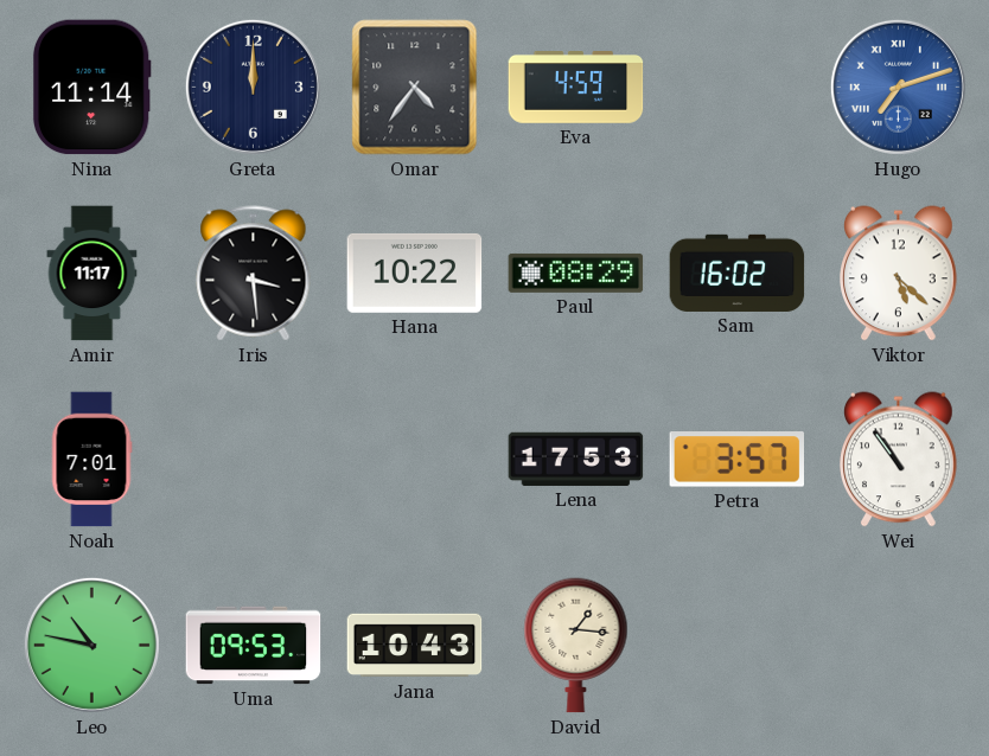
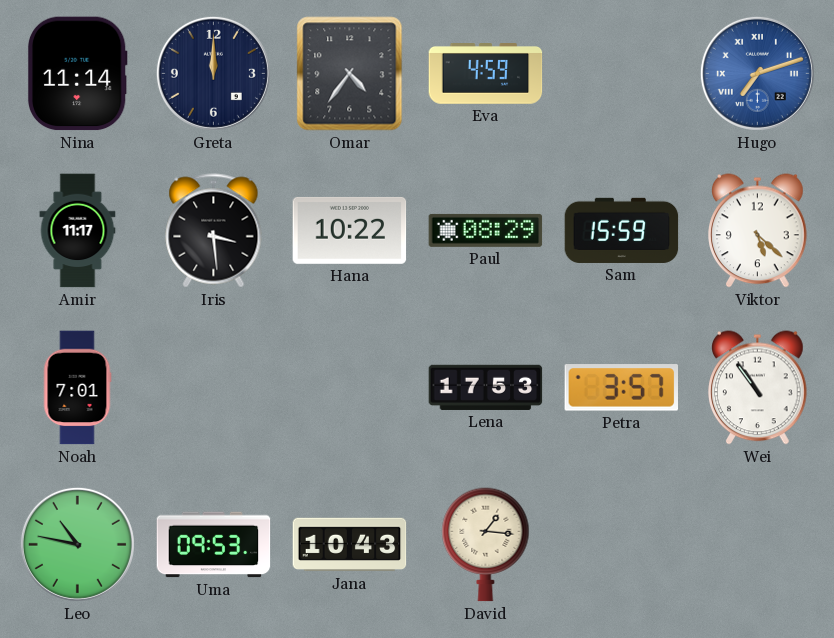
Sam: 16:02 -> 15:59
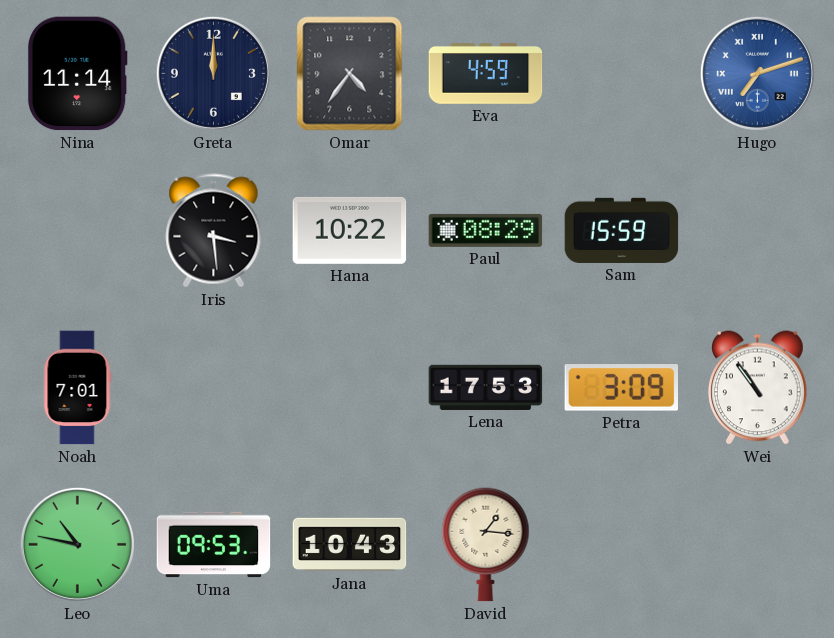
Amir: 11:17 -> none
Viktor: 5:22 -> none
Petra: 3:57 -> 3:09
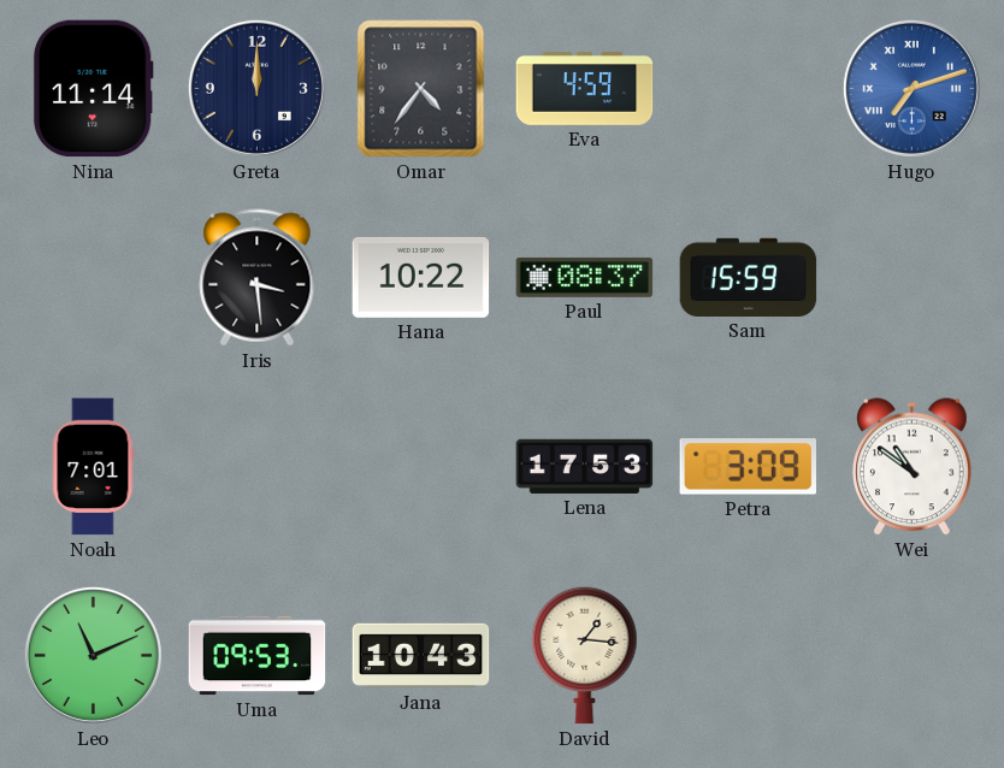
Paul: 08:29 -> 08:37
Wei: 10:54 -> 10:51
Leo: 10:47 -> 11:11
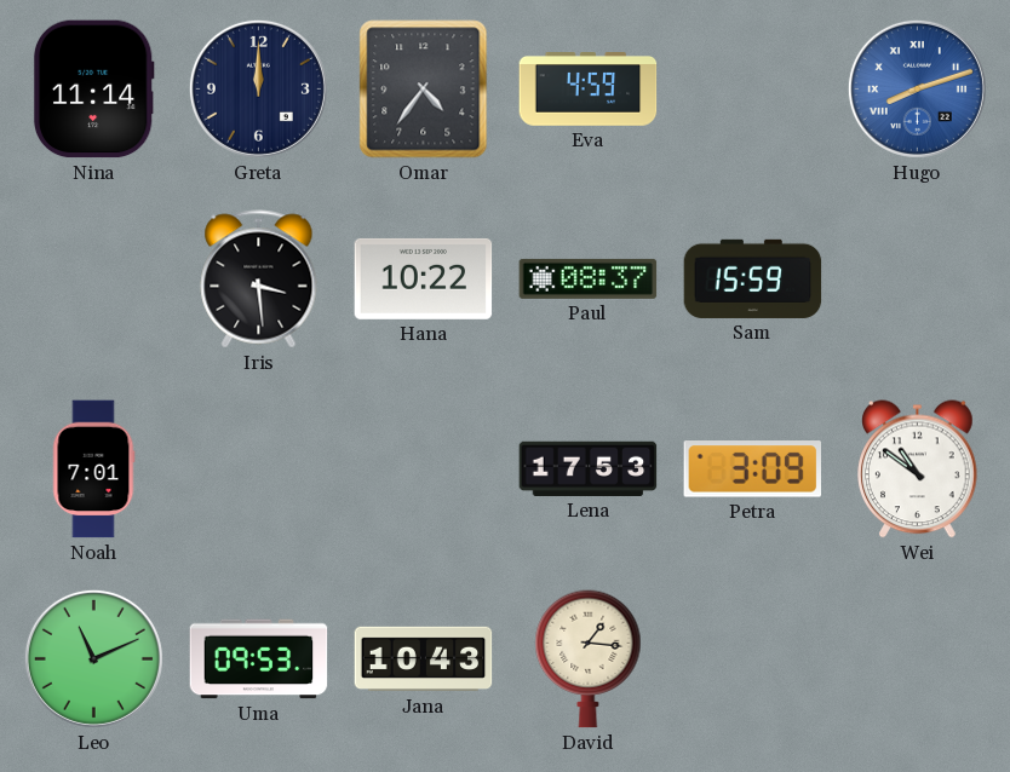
Hugo: 7:12 -> 8:12
